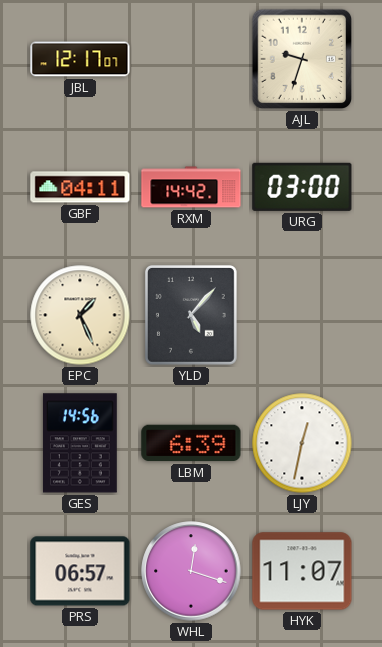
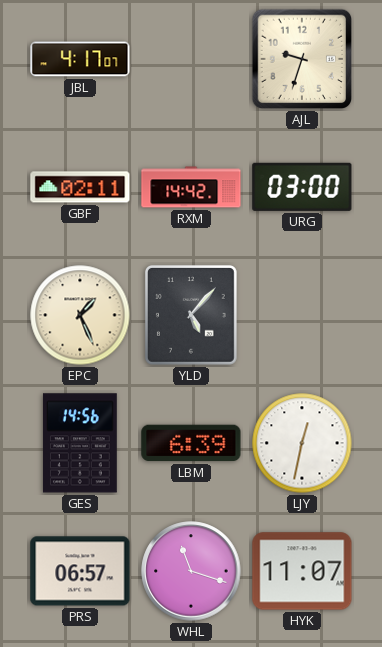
JBL: 12:17 -> 4:17
GBF: 04:11 -> 02:11
WHL: 12:18 -> 11:18
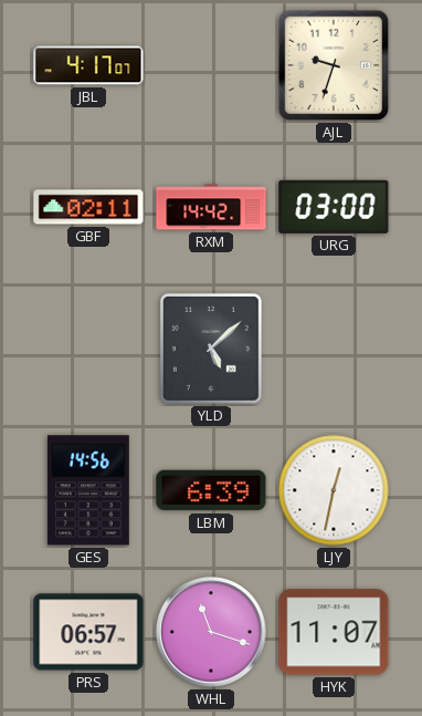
EPC: 1:26 -> none
YLD: 5:07 -> 5:08
